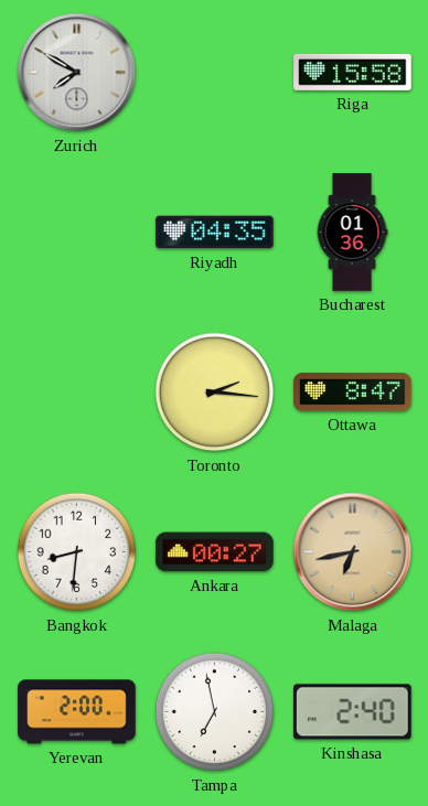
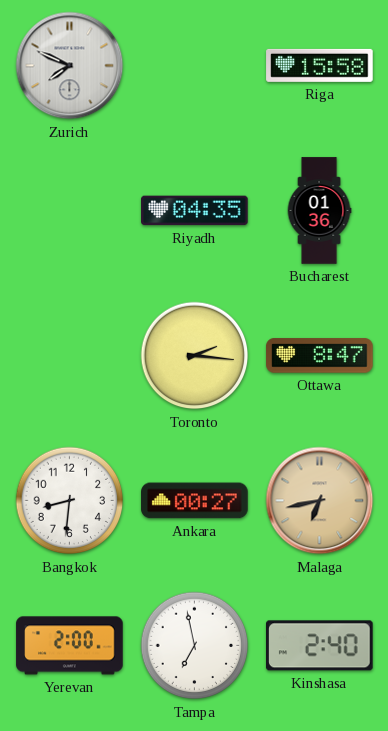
Zurich: 7:50 -> 7:49
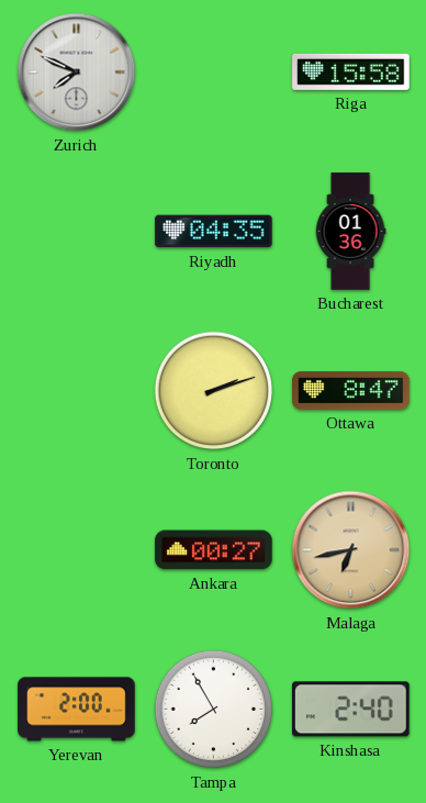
Toronto: 2:16 -> 2:12
Bangkok: 8:31 -> none
Tampa: 6:58 -> 7:55
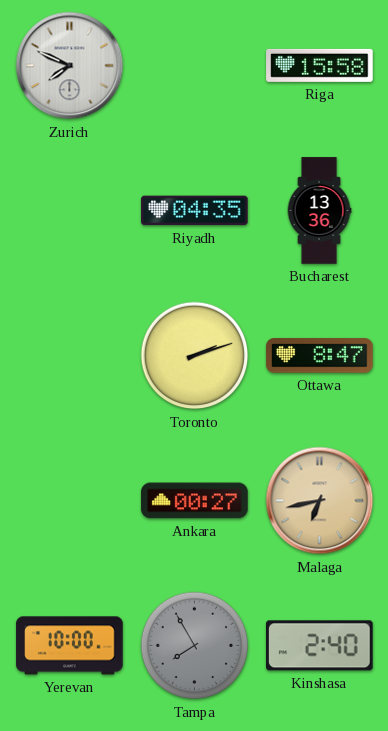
Bucharest: 01:36 -> 13:36
Yerevan: 2:00 -> 10:00
Tampa dial: white -> grey
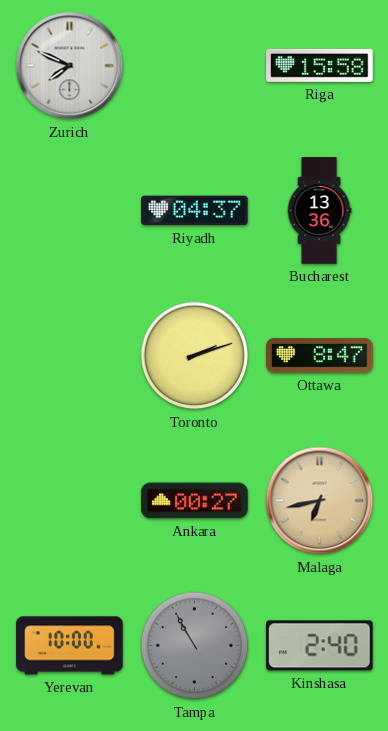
Riyadh: 04:35 -> 04:37
Tampa: 7:55 -> 10:55
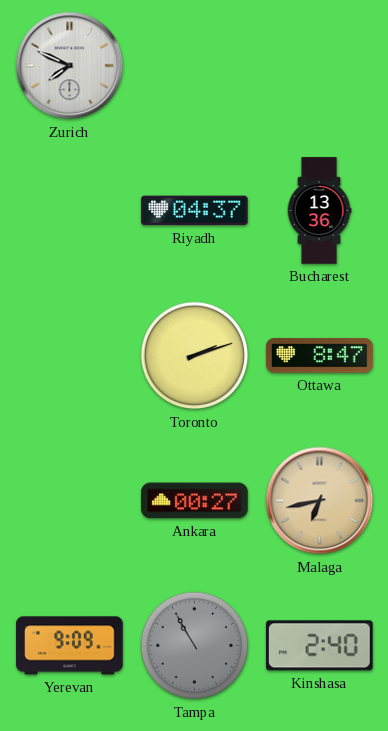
Riga: 15:58 -> none
Yerevan: 10:00 -> 9:09
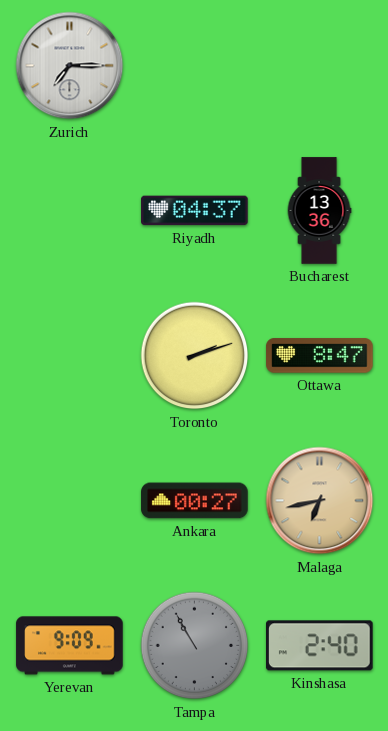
Zurich: 7:49 -> 7:15
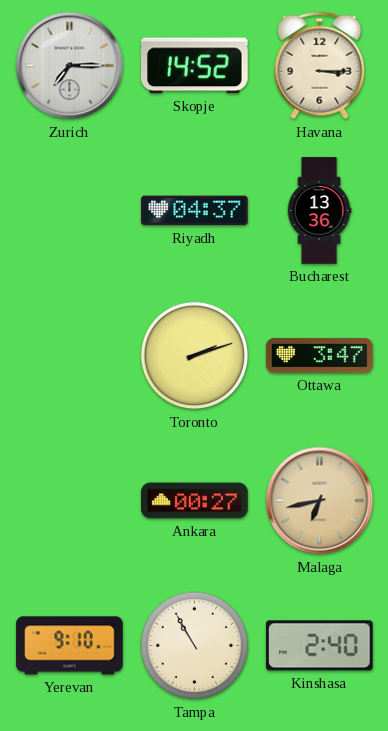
Skopje: none -> 14:52
Havana: none -> 3:15
Ottawa: 8:47 -> 3:47
Yerevan: 9:09 -> 9:10
Tampa dial: grey -> cream
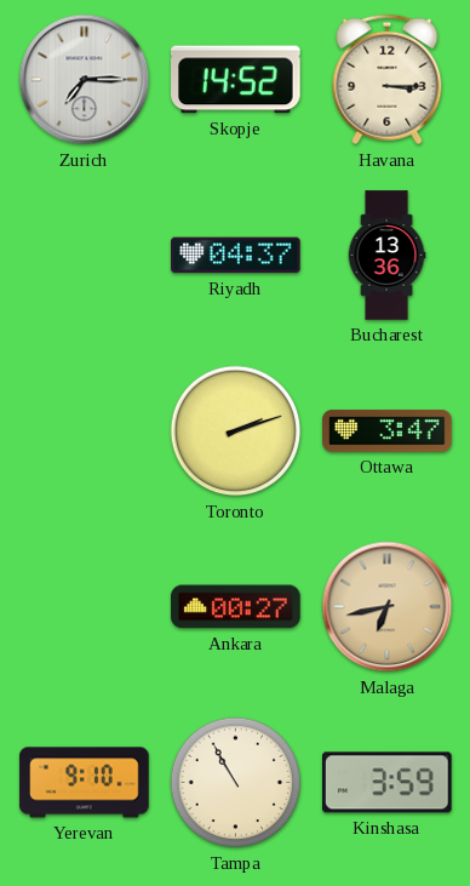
Kinshasa: 2:40 -> 3:59
